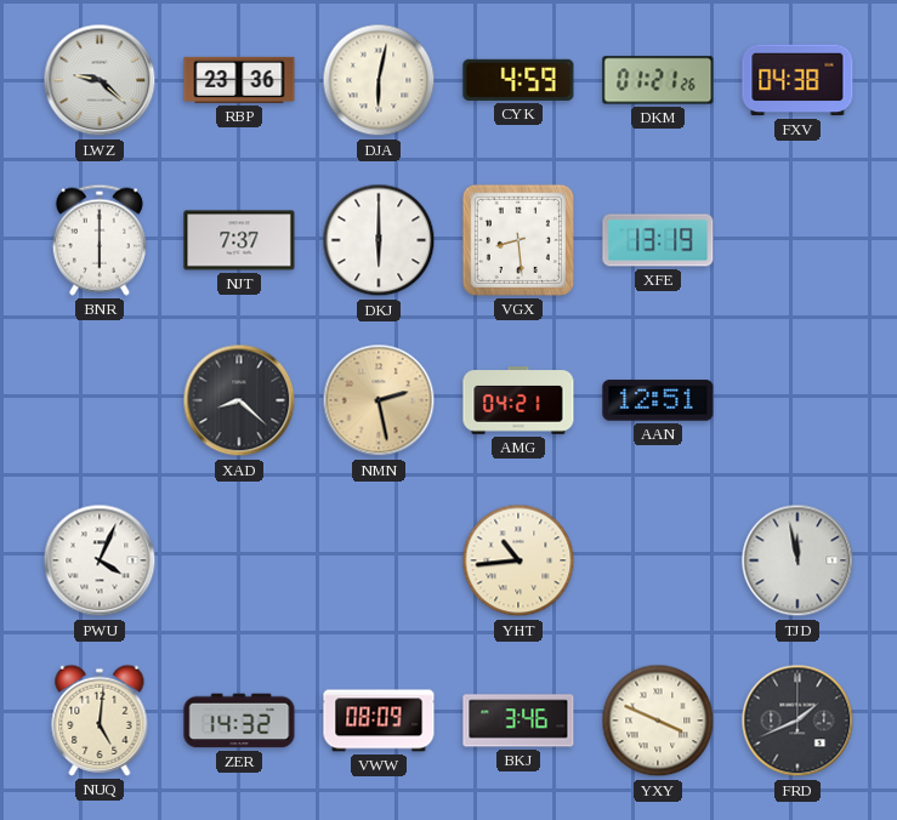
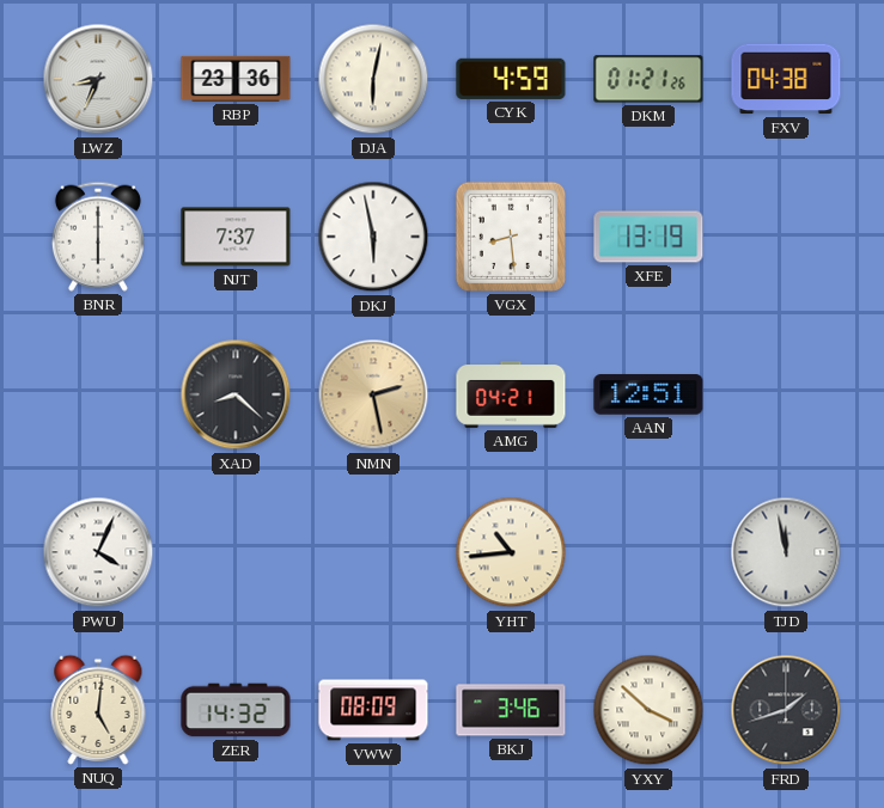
LWZ: 9:22 -> 8:34
DKJ: 6:00 -> 5:58
YXY: 3:49 -> 3:52
FRD: 1:41 -> 1:42
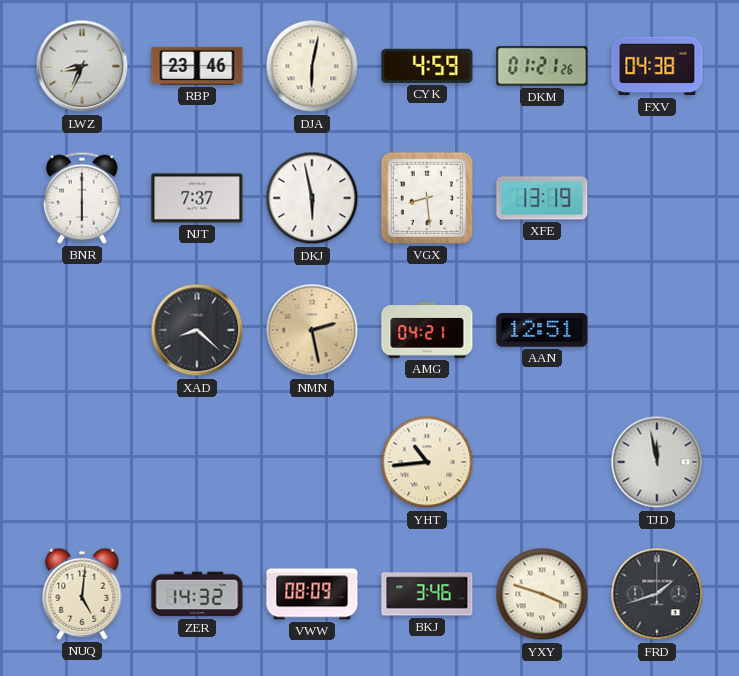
RBP: 23:36 -> 23:46
PWU: 4:04 -> none
YXY: 3:52 -> 3:48
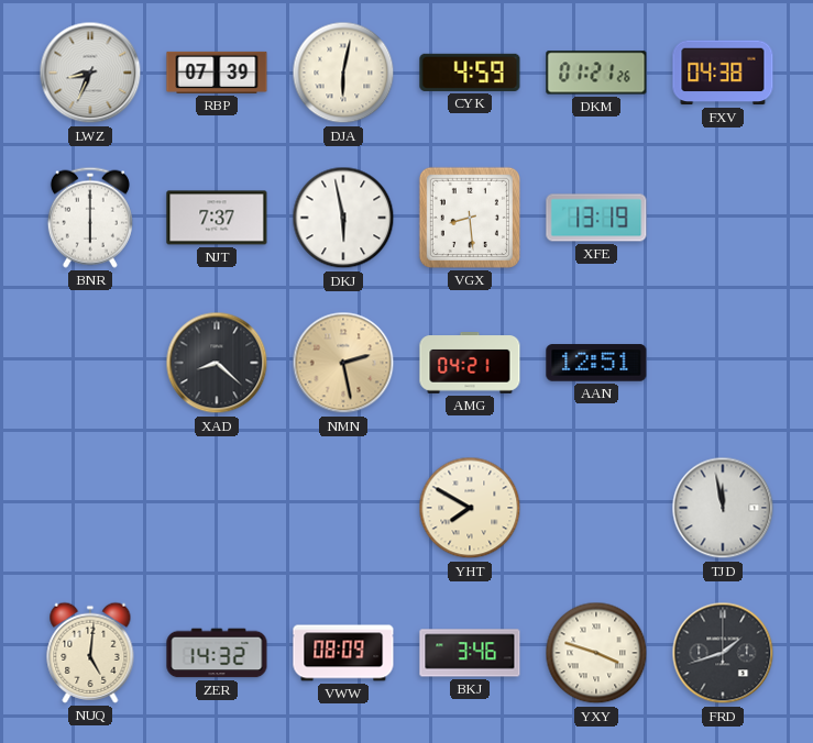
RBP: 23:46 -> 07:39
YHT: 10:44 -> 7:50
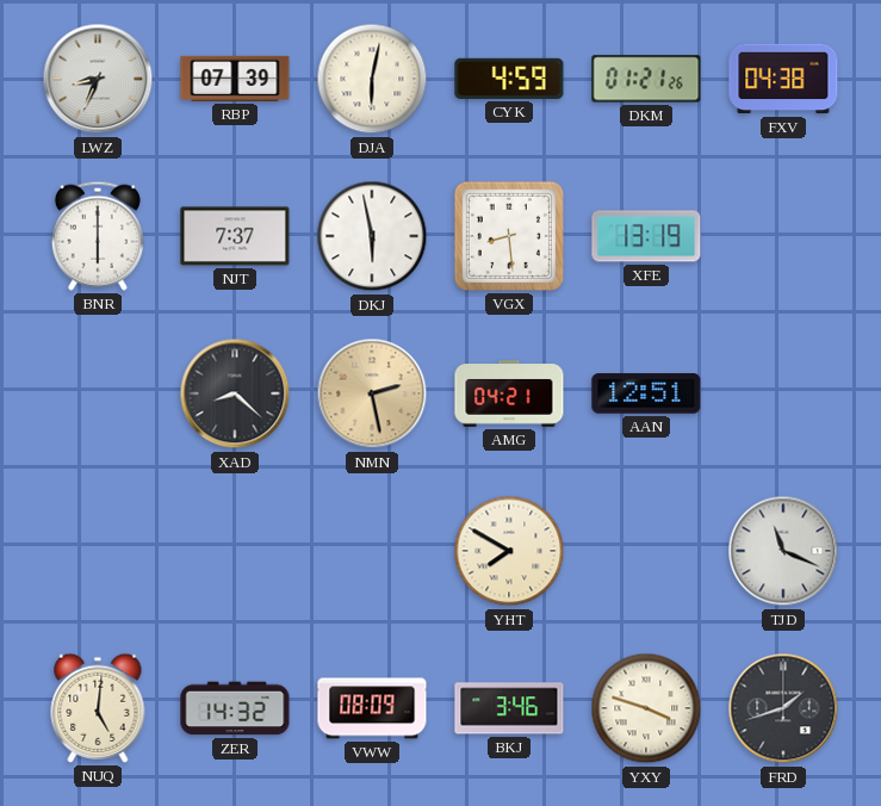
TJD: 11:58 -> 11:19
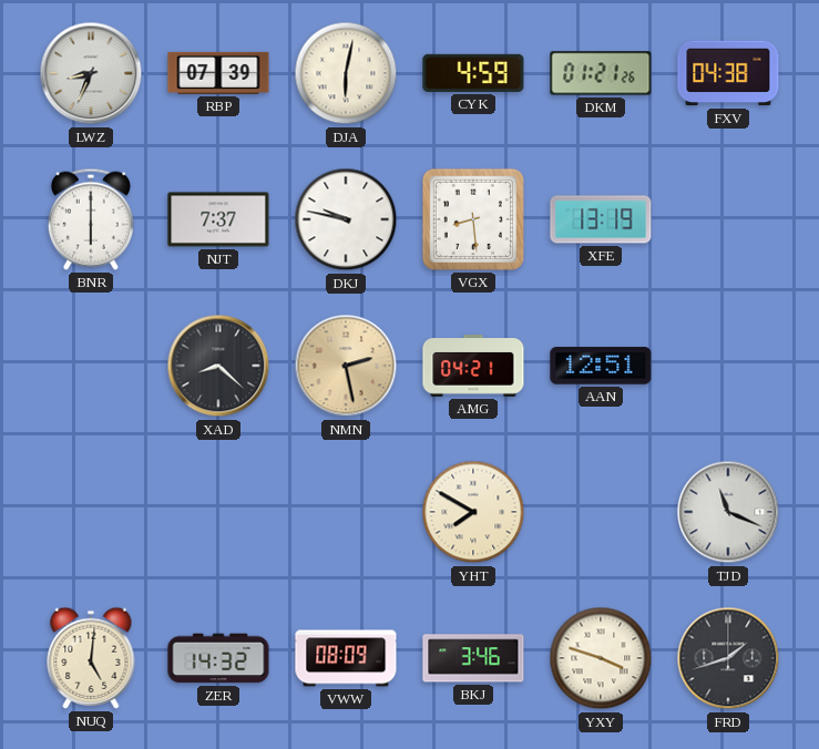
DKJ: 5:58 -> 9:47
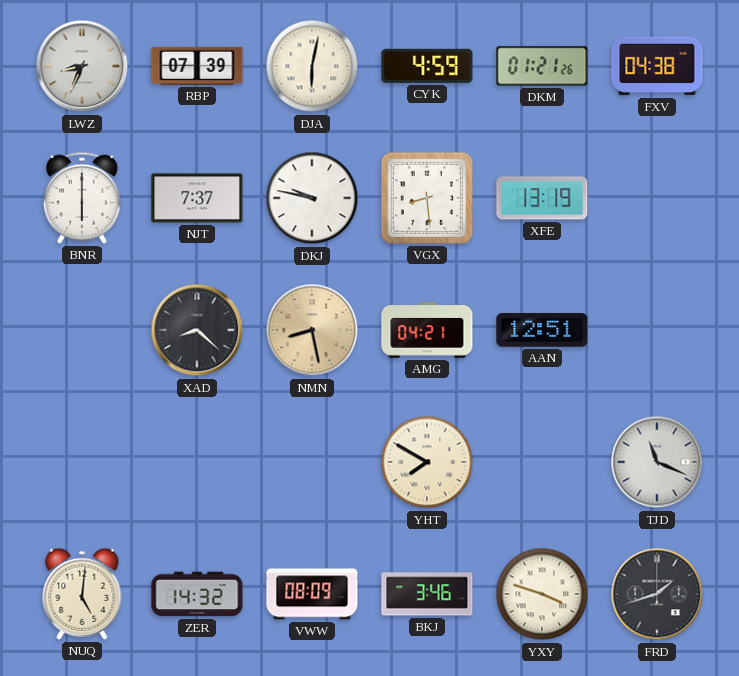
NMN: 2:28 -> 8:28
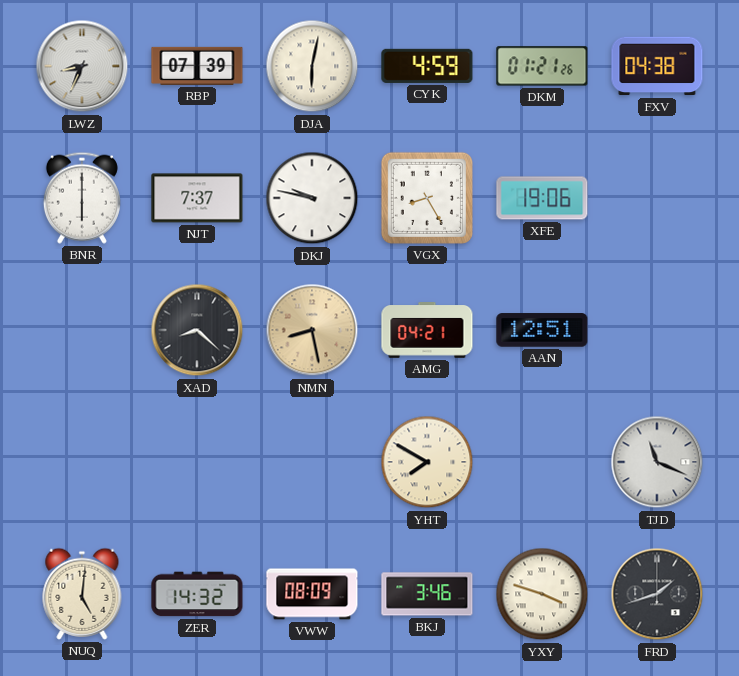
VGX: 8:29 -> 8:25
XFE: 13:19 -> 19:06
